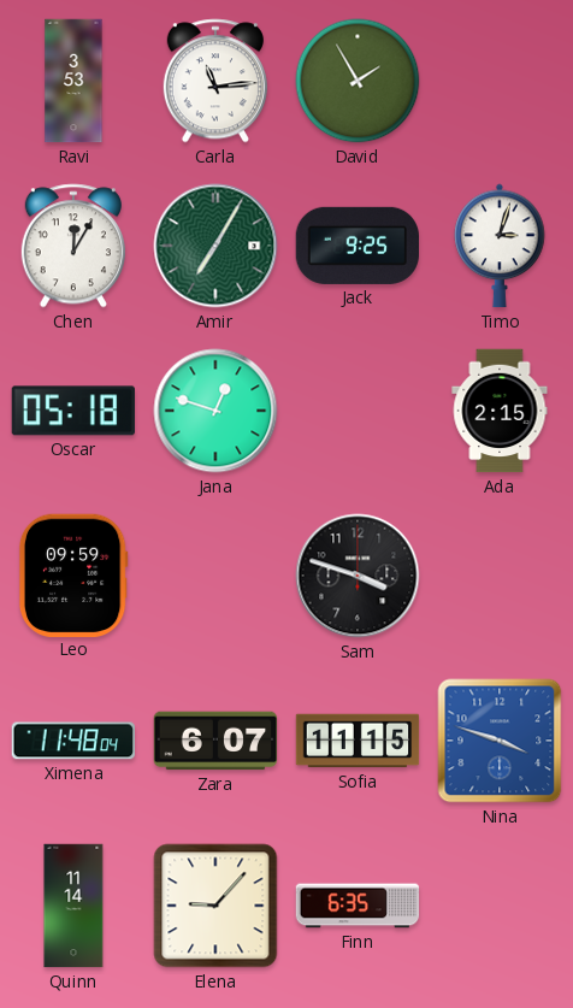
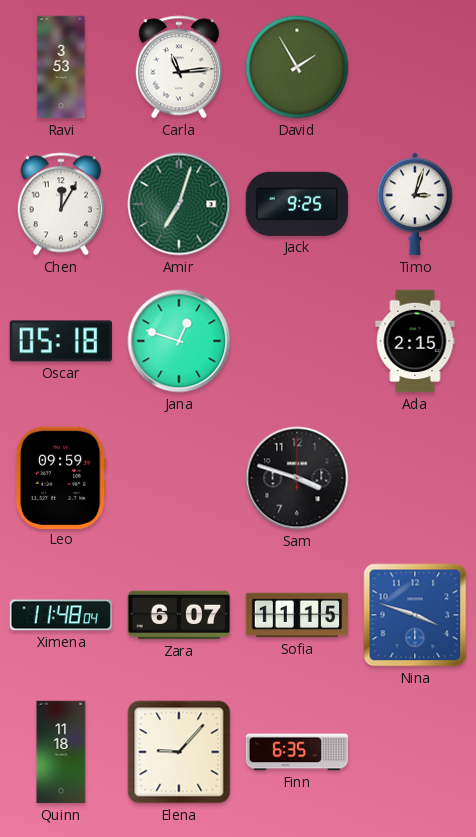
Amir: 7:05 -> 7:03
Quinn: 11:14 -> 11:18
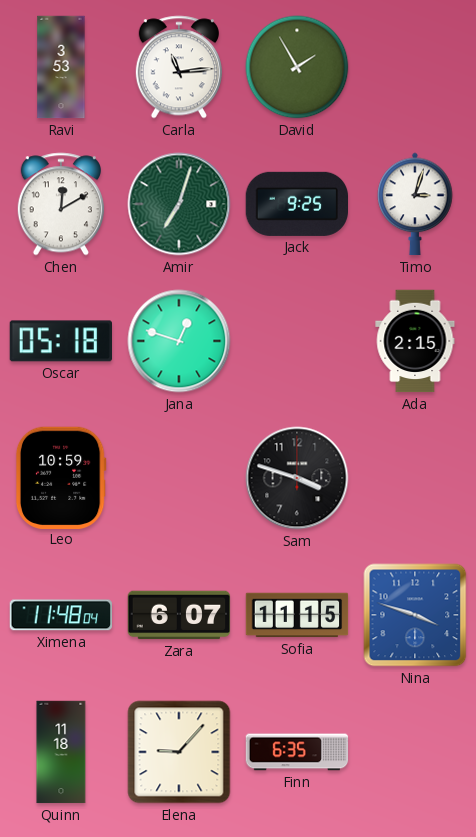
Chen: 12:05 -> 12:10
Leo: 09:59 -> 10:59
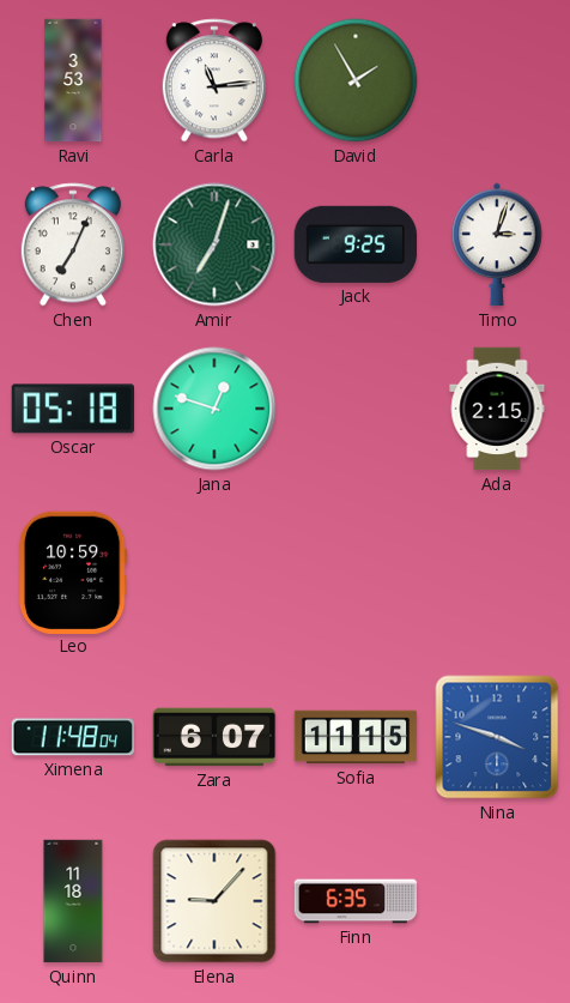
Chen: 12:10 -> 7:04
Sam: 3:48 -> none
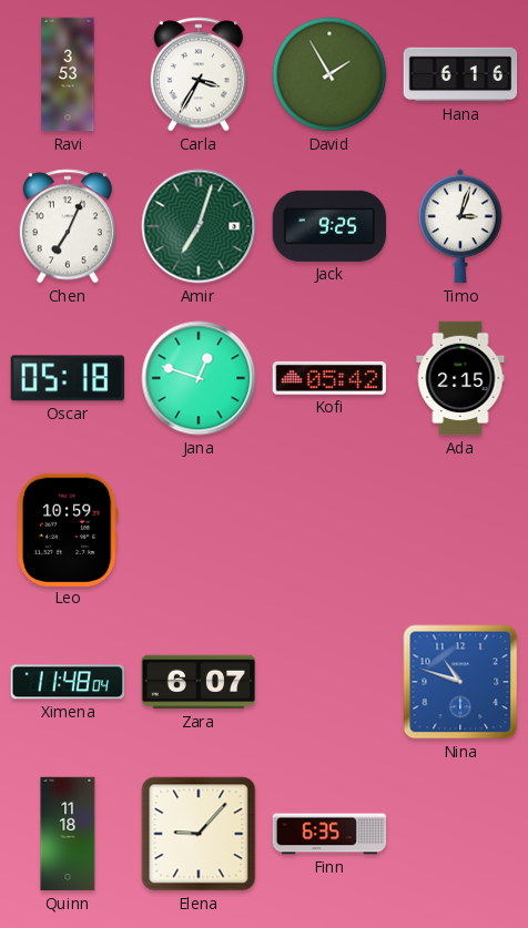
Carla: 11:14 -> 3:35
Hana: none -> 6:16
Kofi: none -> 05:42
Sofia: 11:15 -> none
Nina: 3:48 -> 10:48
